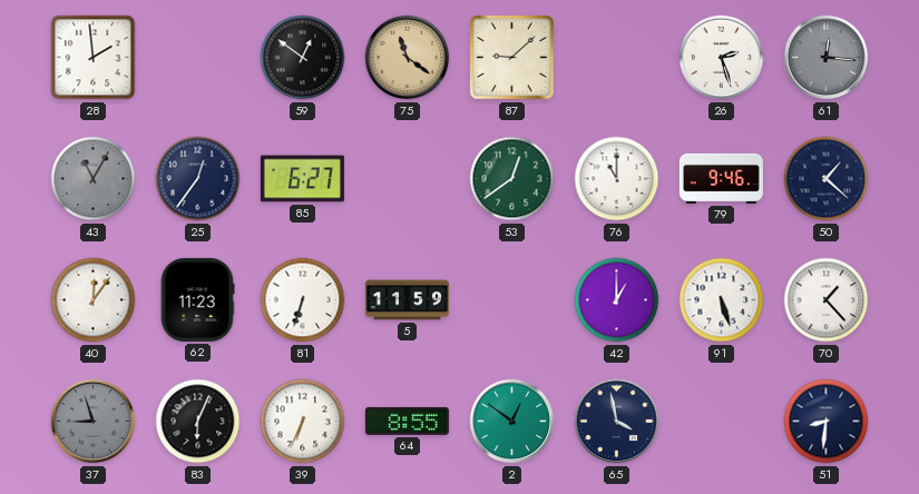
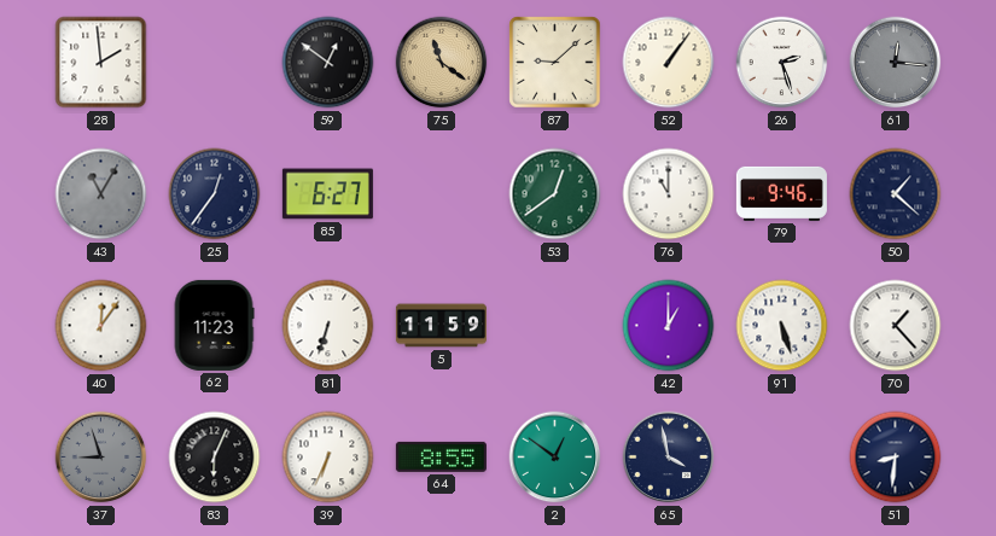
52: none -> 1:06
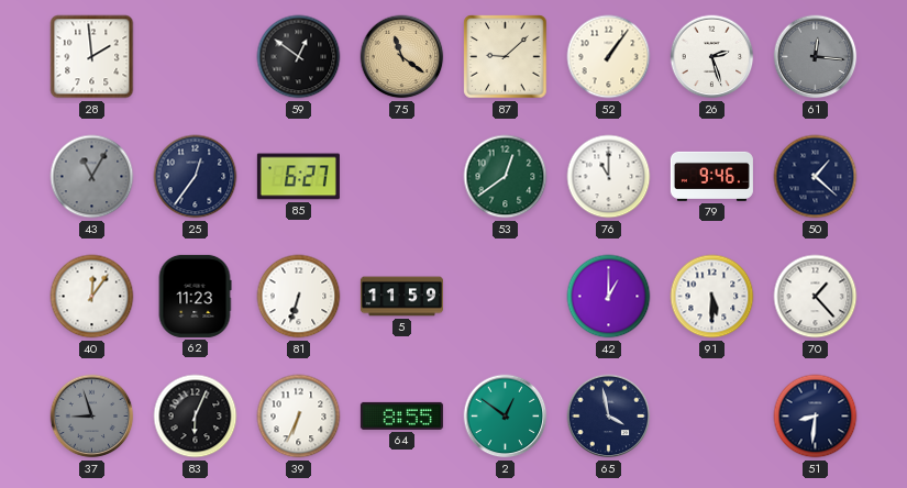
91: 5:27 -> 5:30
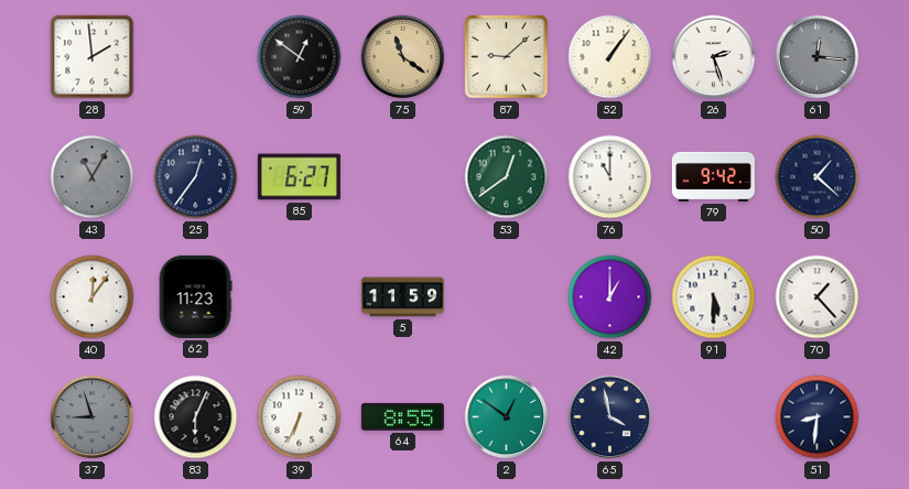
79: 9:46 -> 9:42
81: 6:33 -> none
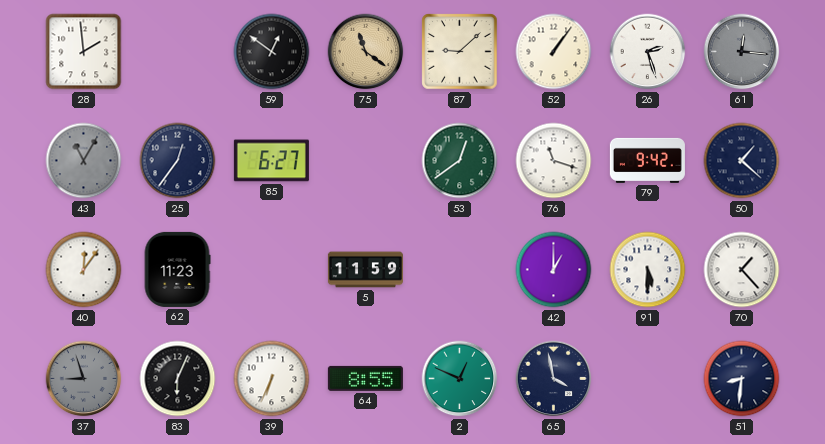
76: 11:00 -> 11:18
2: 12:51 -> 12:49
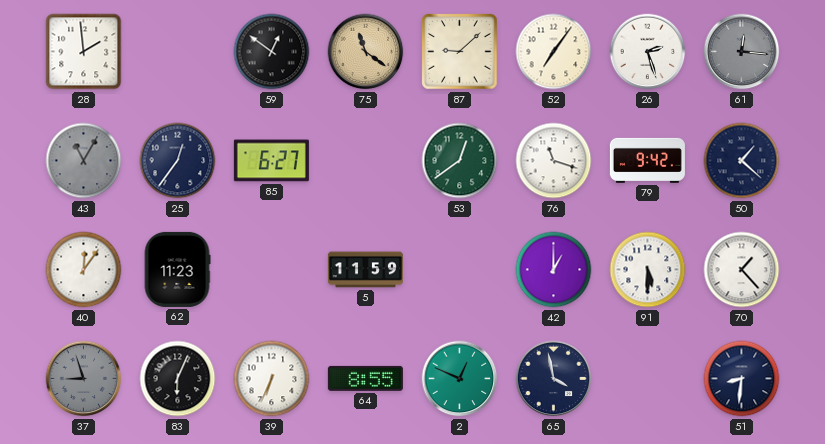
52: 1:06 -> 7:06
